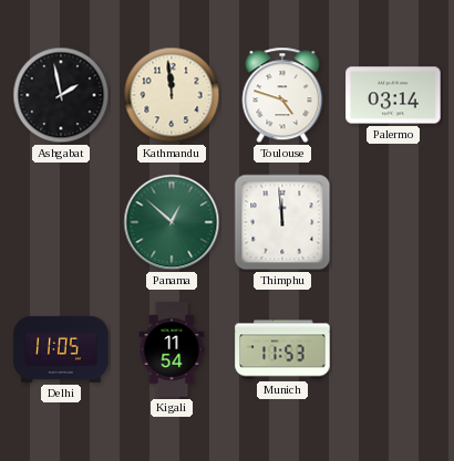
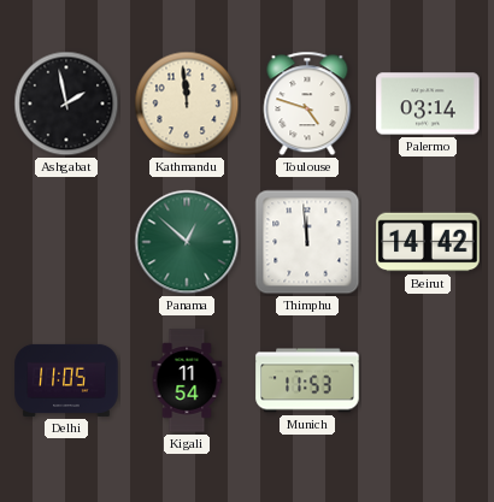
Beirut: none -> 14:42
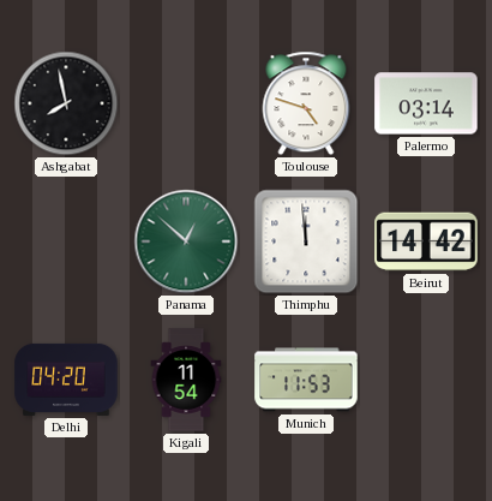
Ashgabat: 1:58 -> 7:58
Kathmandu: 11:59 -> none
Delhi: 11:05 -> 04:20
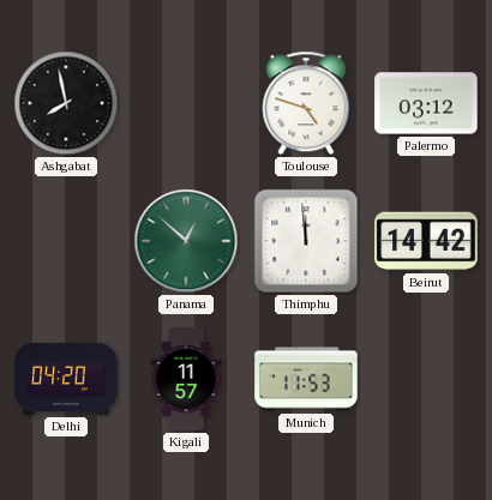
Palermo: 03:14 -> 03:12
Kigali: 11:54 -> 11:57
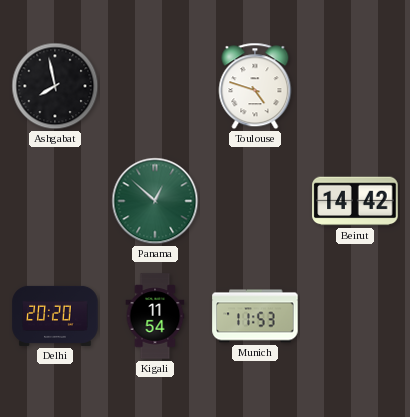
Palermo: 03:12 -> none
Thimphu: 11:59 -> none
Delhi: 04:20 -> 20:20
Kigali: 11:57 -> 11:54
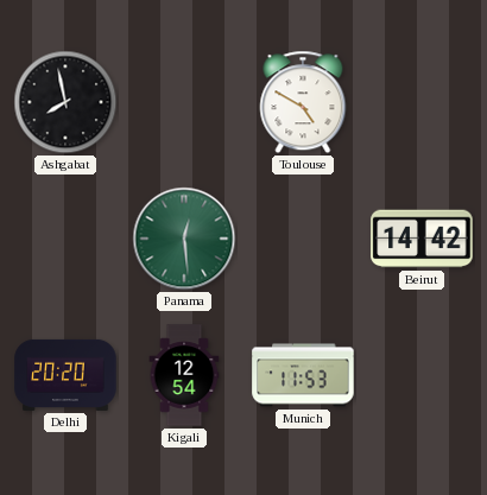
Toulouse: 4:48 -> 4:50
Panama: 12:52 -> 12:29
Kigali: 11:54 -> 12:54
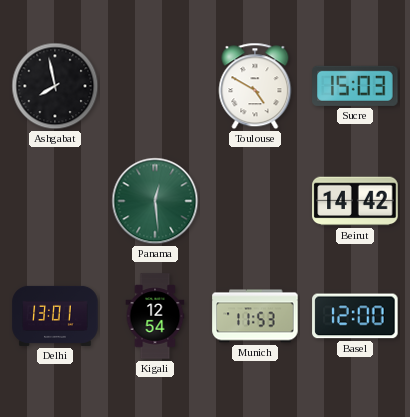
Sucre: none -> 15:03
Delhi: 20:20 -> 13:01
Basel: none -> 12:00
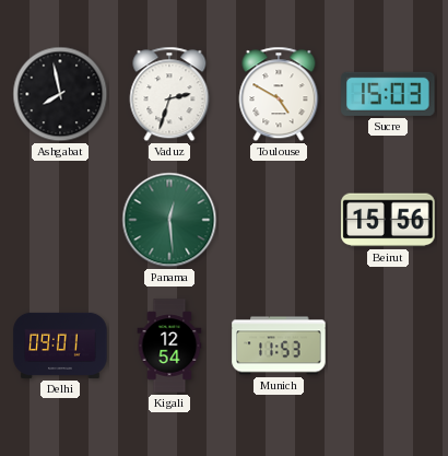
Vaduz: none -> 2:33
Beirut: 14:42 -> 15:56
Delhi: 13:01 -> 09:01
Basel: 12:00 -> none
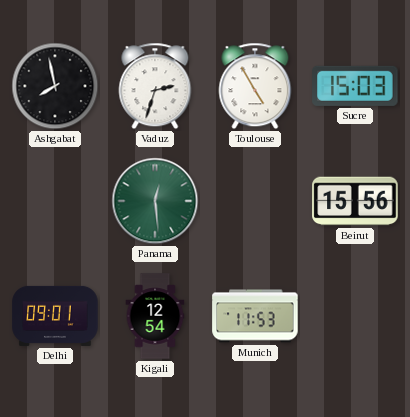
Toulouse: 4:50 -> 4:55
